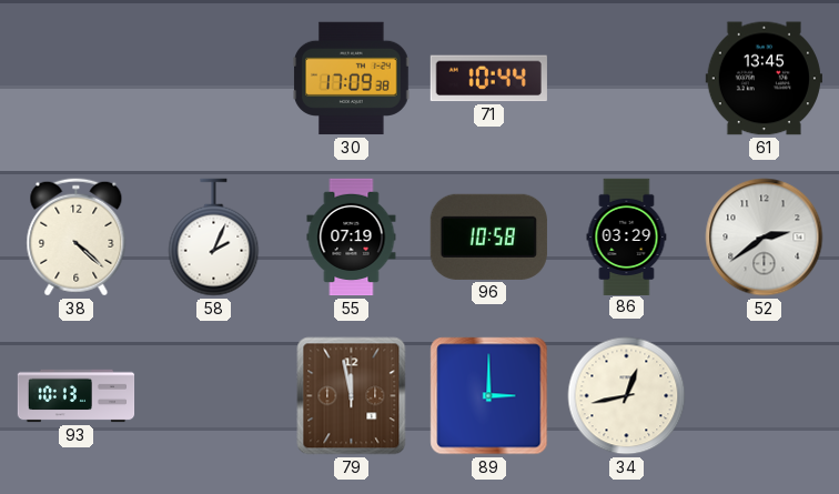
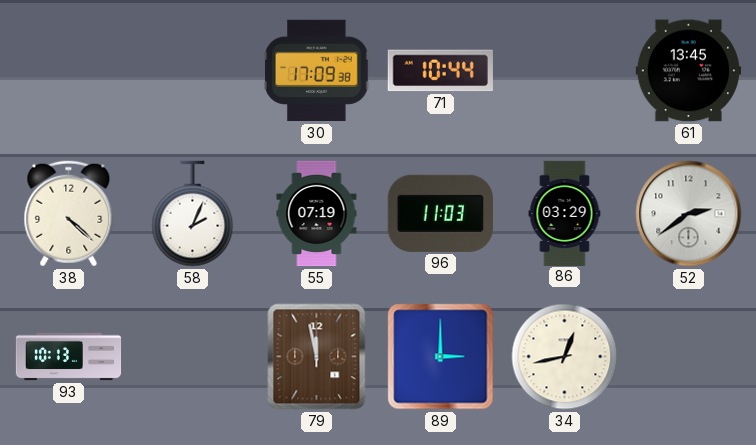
96: 10:58 -> 11:03
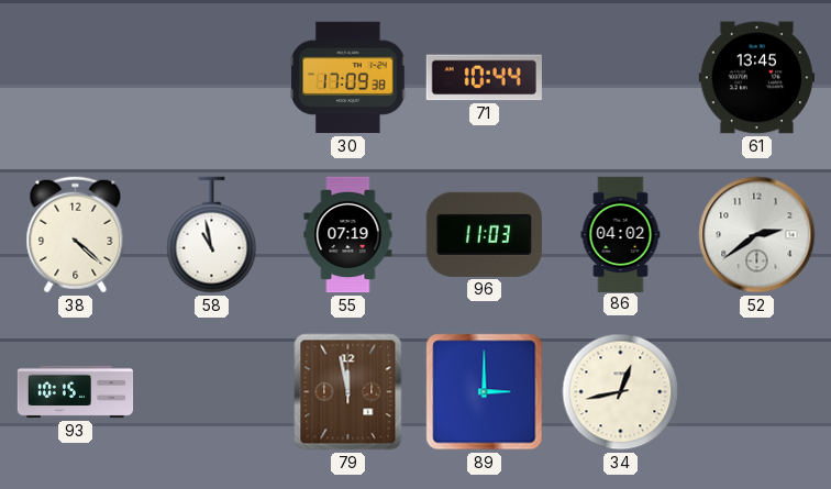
58: 2:04 -> 10:58
86: 03:29 -> 04:02
93: 10:13 -> 10:15
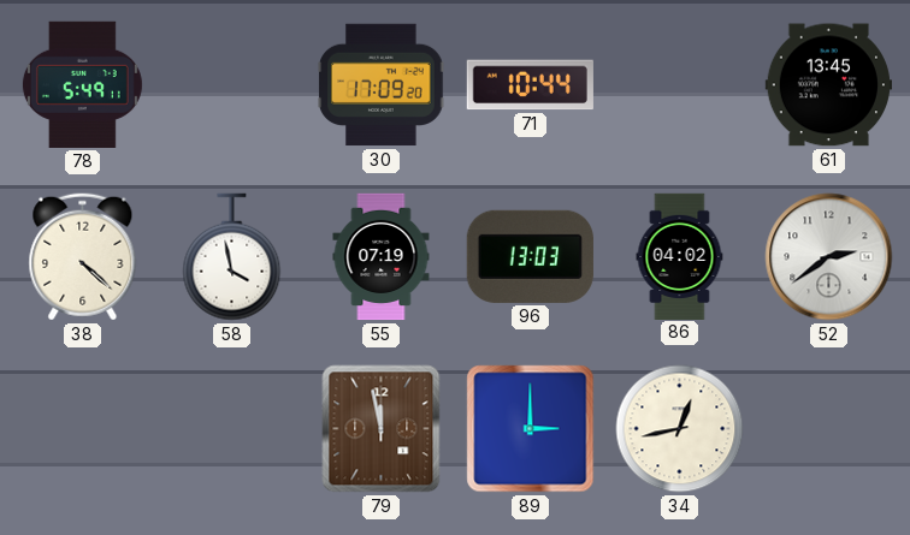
78: none -> 5:49
30: 17:09:38 -> 17:09:20
58: 10:58 -> 3:58
96: 11:03 -> 13:03
93: 10:15 -> none
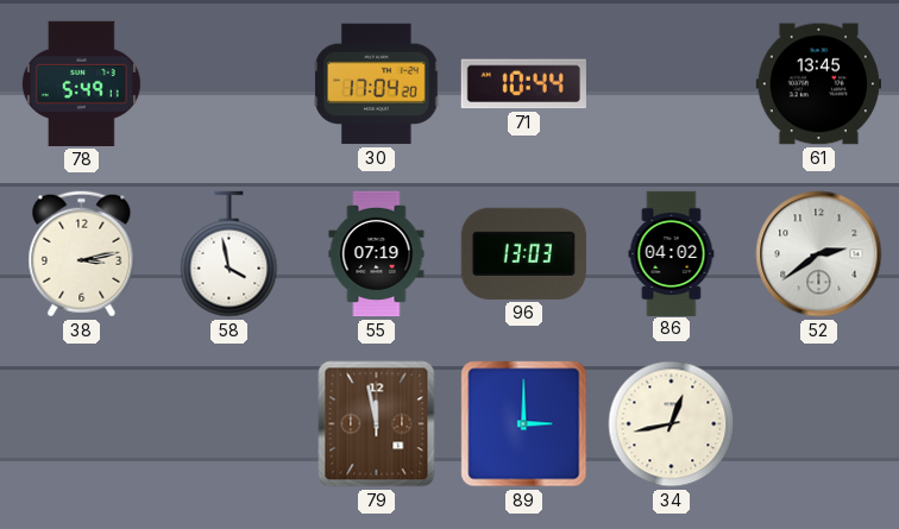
30: 17:09 -> 17:04
38: 4:22 -> 3:13
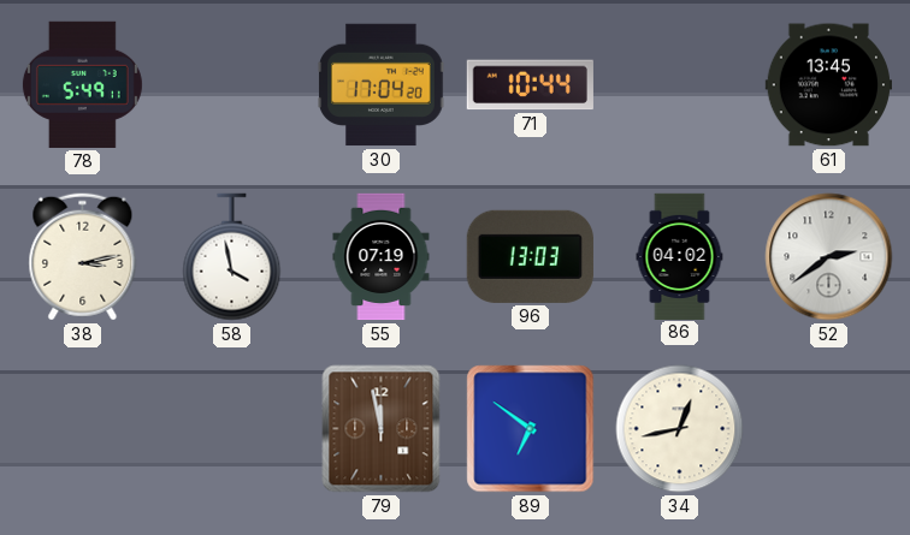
89: 3:00 -> 6:51
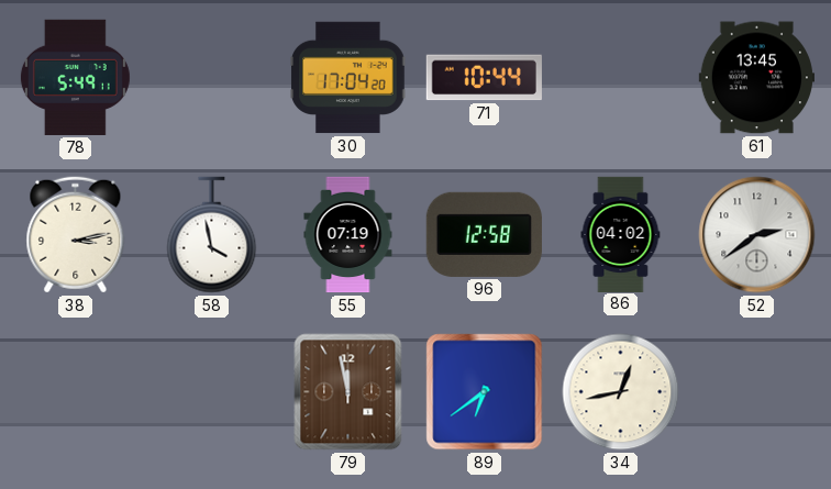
96: 13:03 -> 12:58
89: 6:51 -> 6:39
